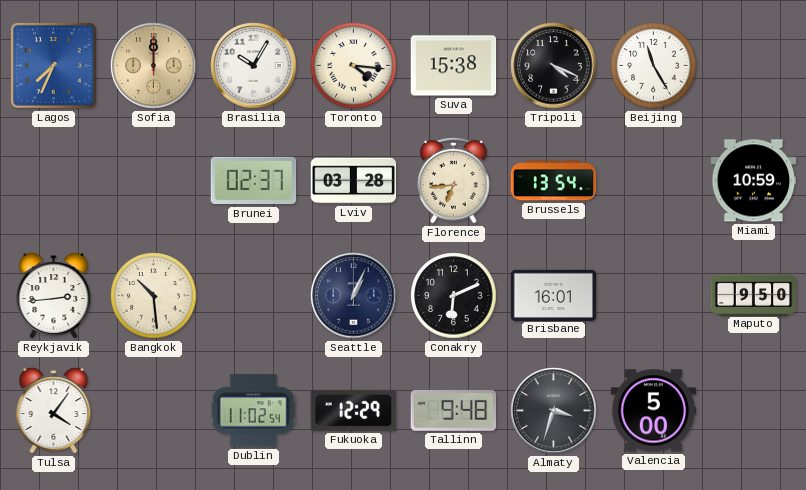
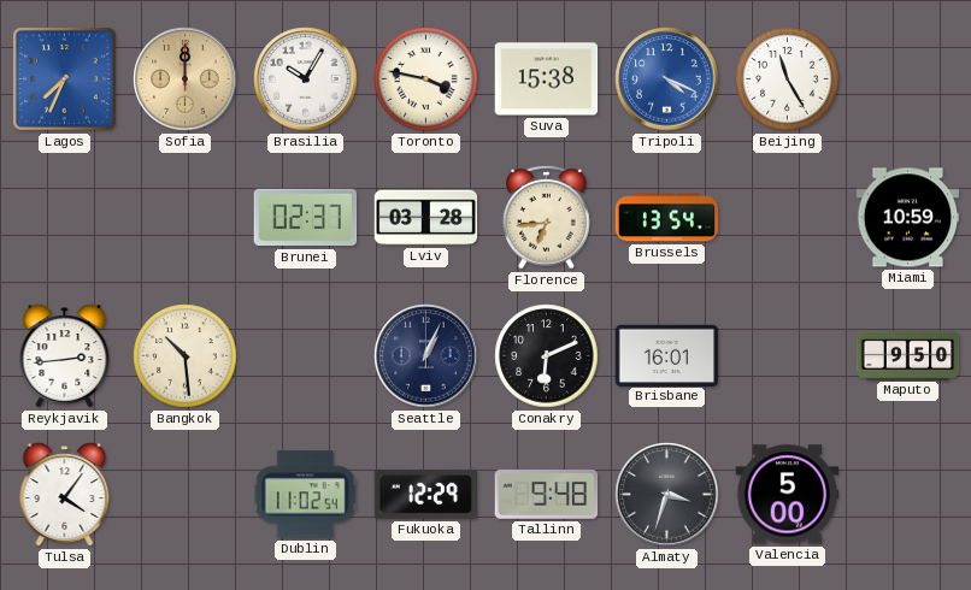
Toronto: 4:16 -> 3:47
Tripoli dial: black -> blue
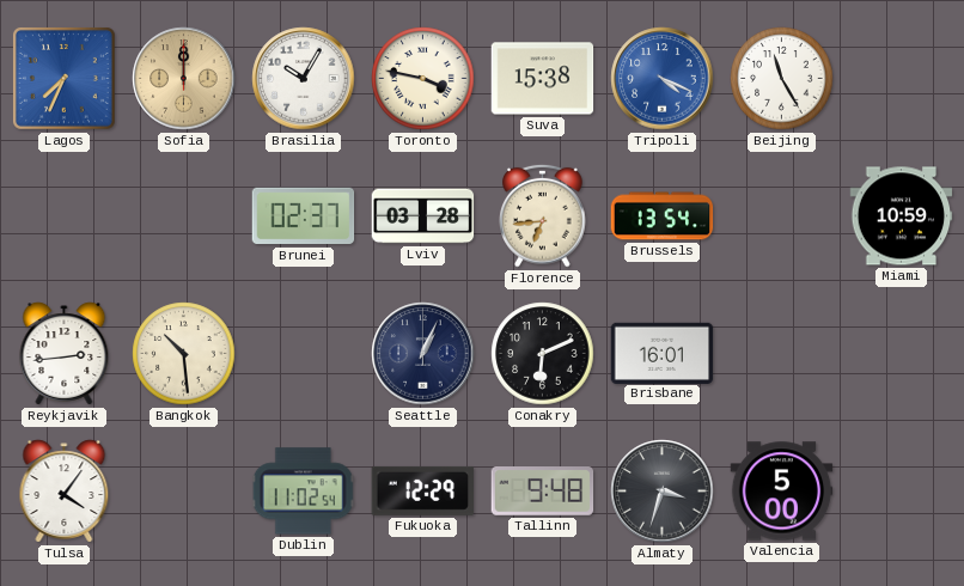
Maputo: 9:50 -> none
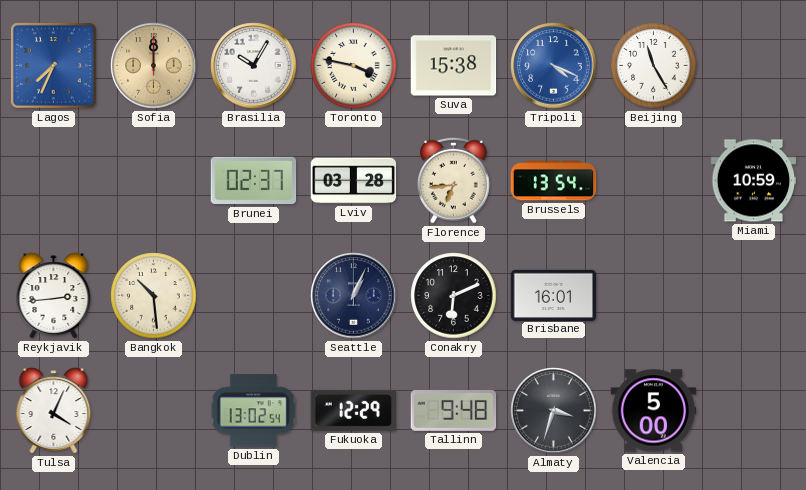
Tulsa: 4:06 -> 4:04
Dublin: 11:02 -> 13:02
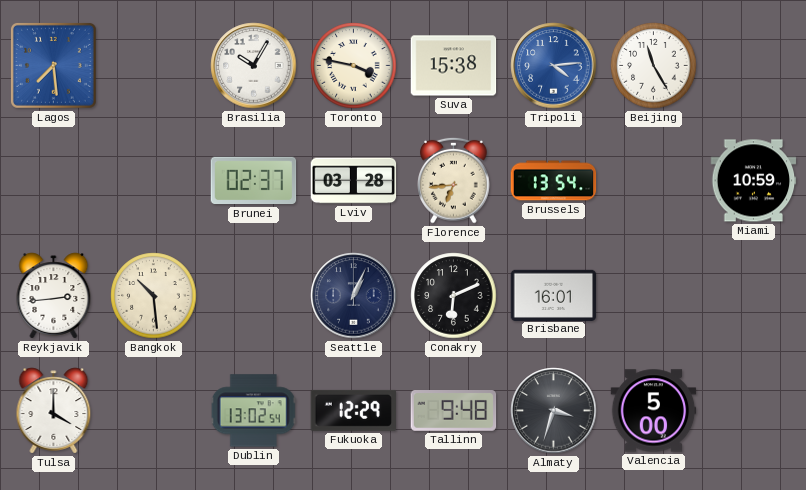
Lagos: 7:34 -> 7:29
Sofia: 12:00 -> none
Tripoli: 4:19 -> 4:14
Tulsa: 4:04 -> 4:00
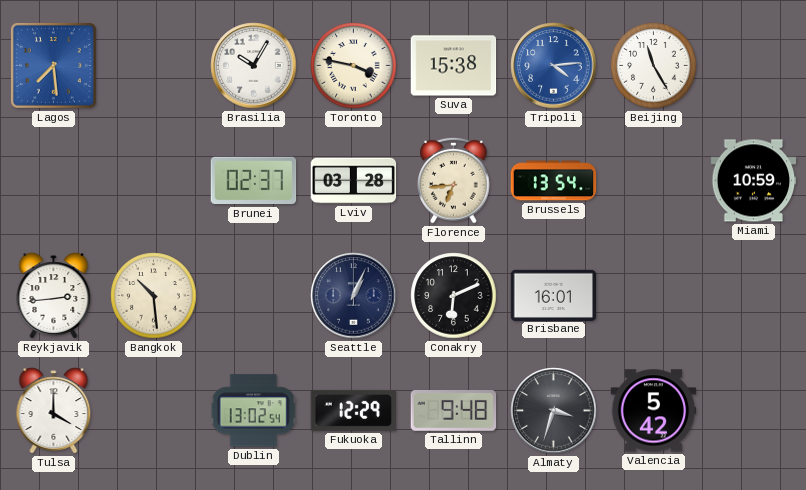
Valencia: 5:00 -> 5:42
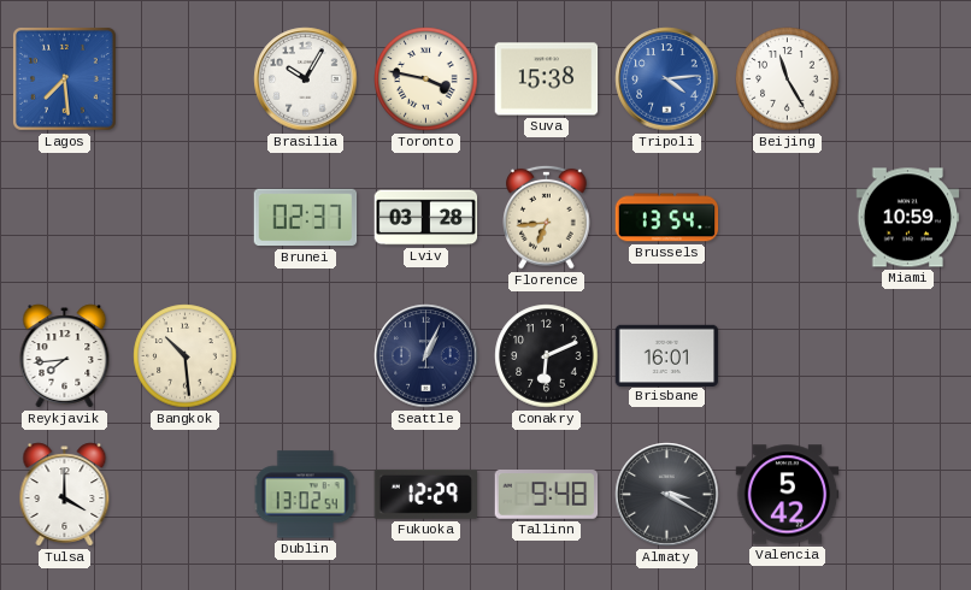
Reykjavik: 2:44 -> 7:44
Almaty: 3:33 -> 3:20
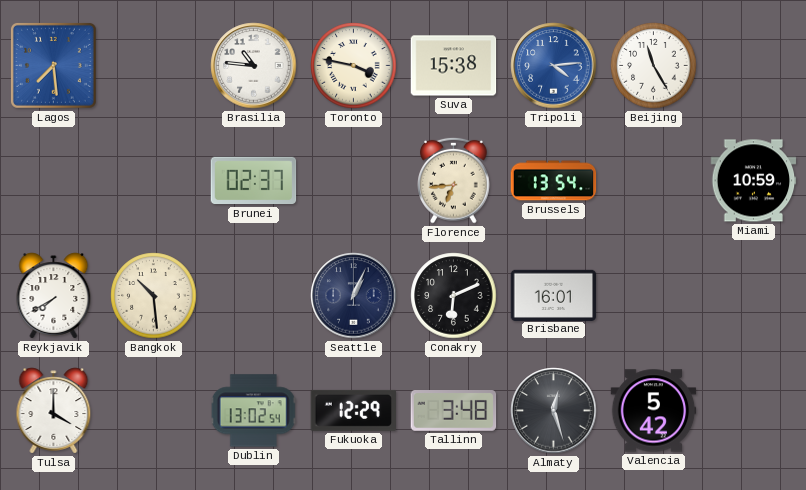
Brasilia: 10:05 -> 10:46
Lviv: 03:28 -> none
Reykjavik: 7:44 -> 7:40
Tallinn: 9:48 -> 3:48
Almaty: 3:20 -> 12:27
